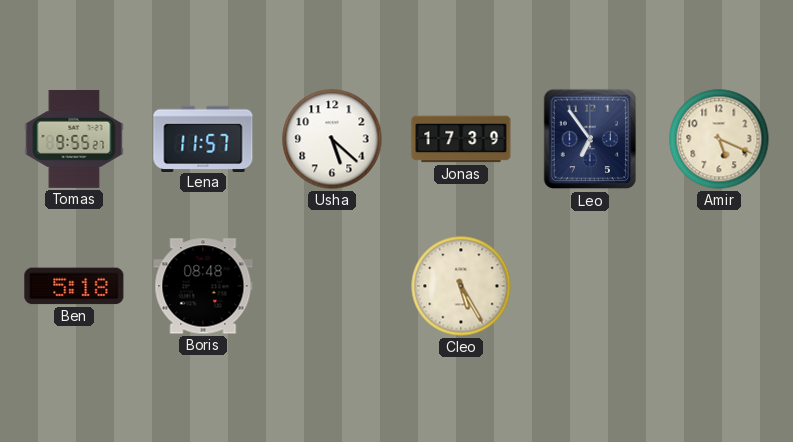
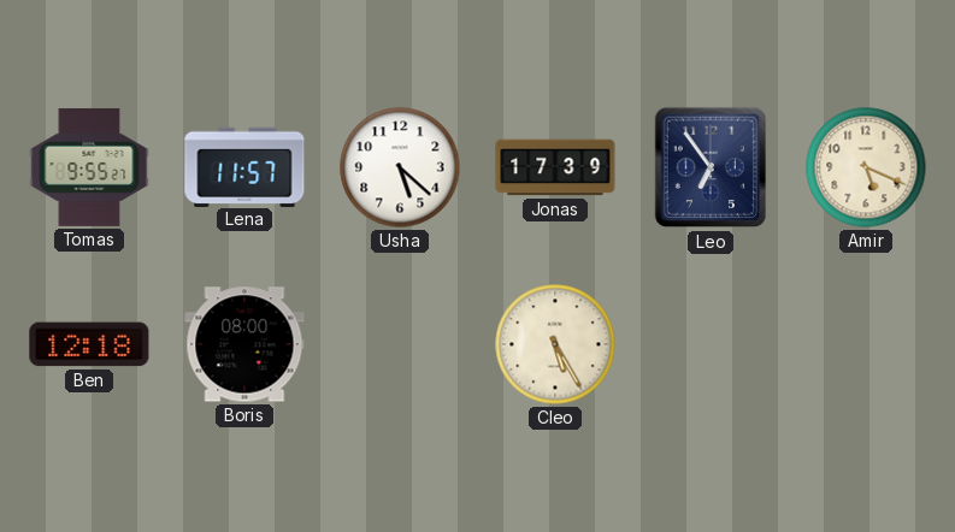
Ben: 5:18 -> 12:18
Boris: 08:48 -> 08:00
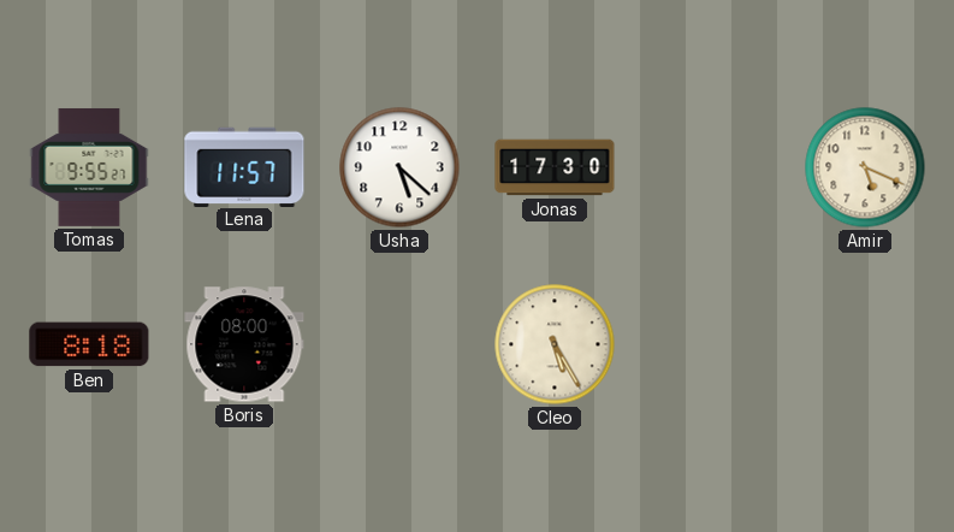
Jonas: 17:39 -> 17:30
Leo: 6:54 -> none
Ben: 12:18 -> 8:18
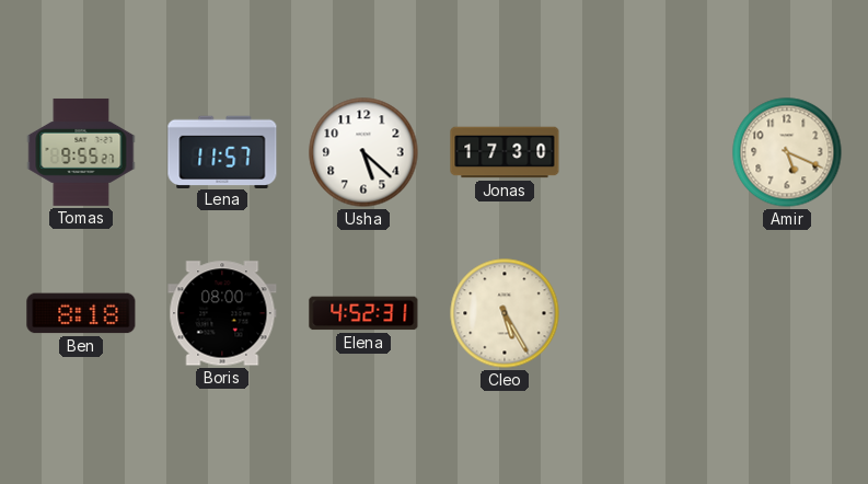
Elena: none -> 4:52
